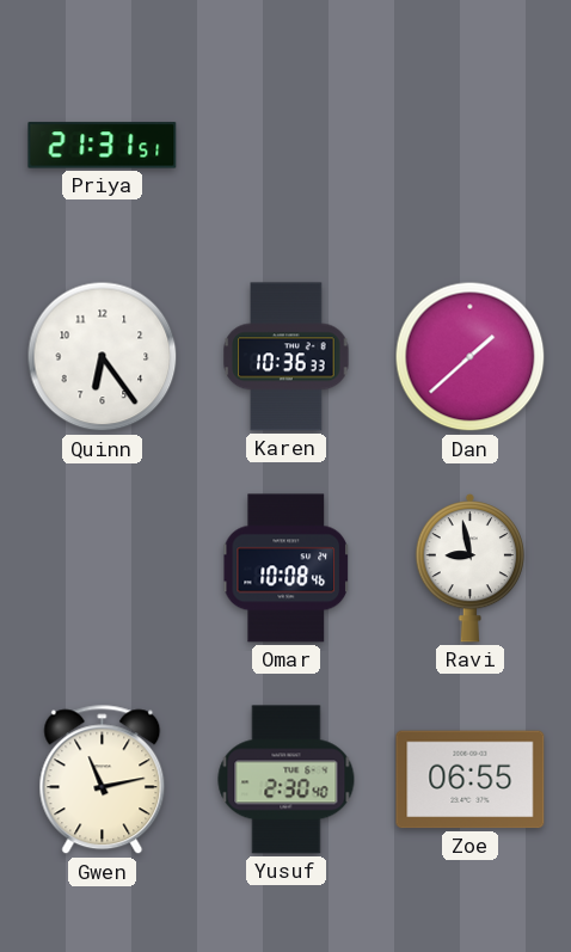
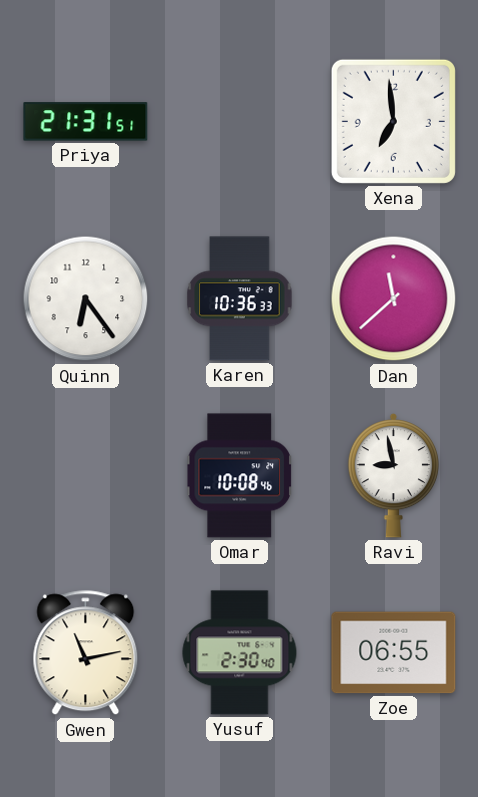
Xena: none -> 6:59
Dan: 1:38 -> 11:38
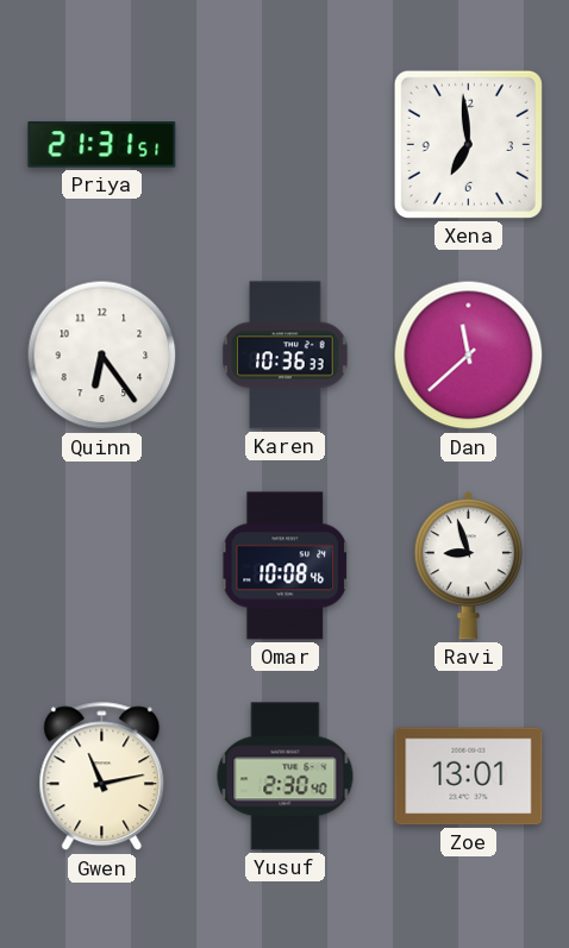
Ravi: 8:58 -> 8:57
Zoe: 06:55 -> 13:01
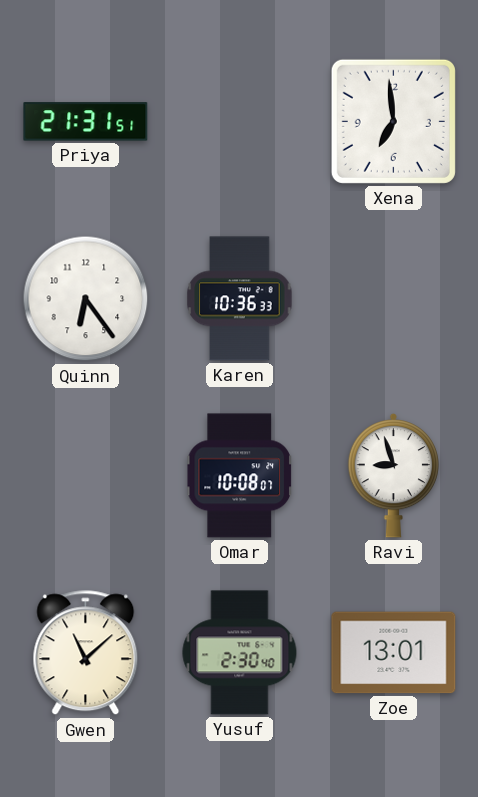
Dan: 11:38 -> none
Omar: 10:08:46 -> 10:08:07
Gwen: 11:13 -> 11:08
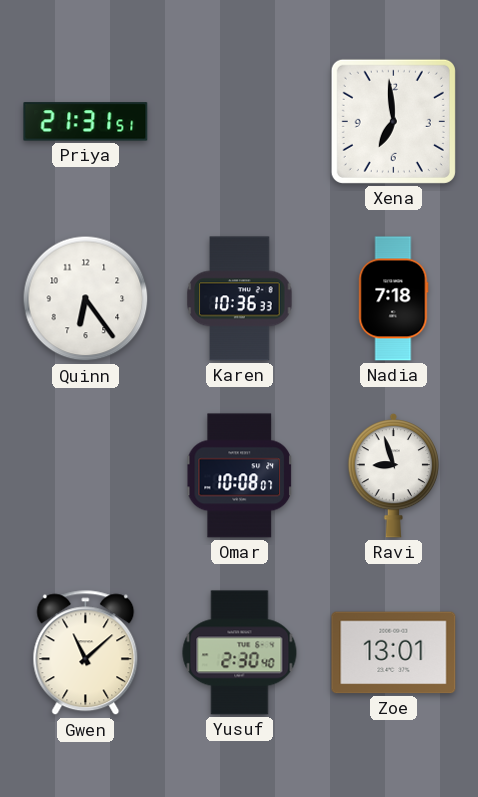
Nadia: none -> 7:18
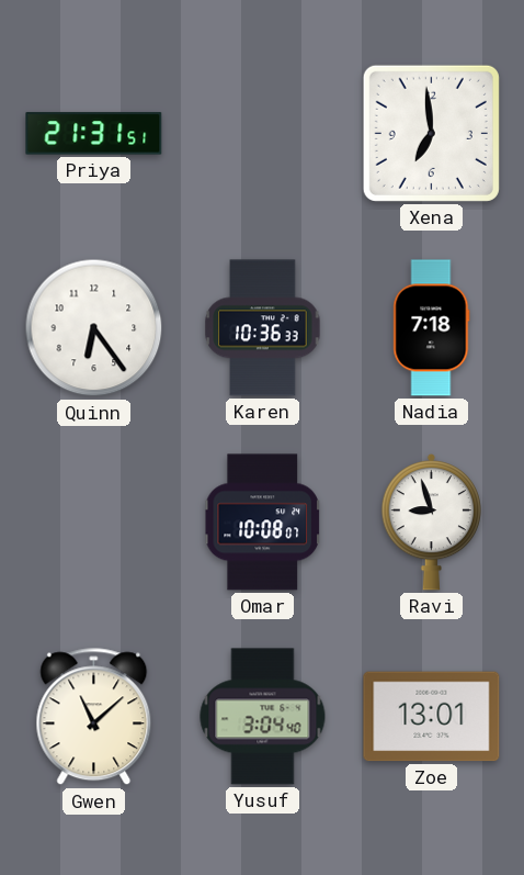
Yusuf: 2:30 -> 3:04
